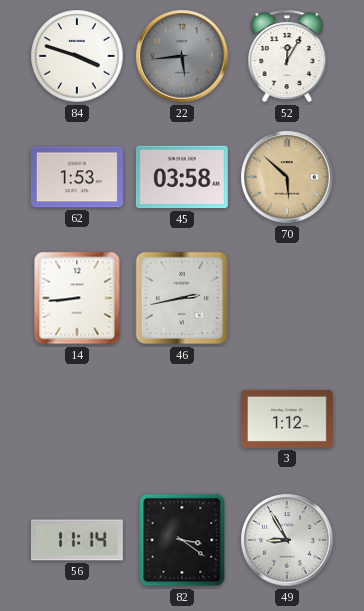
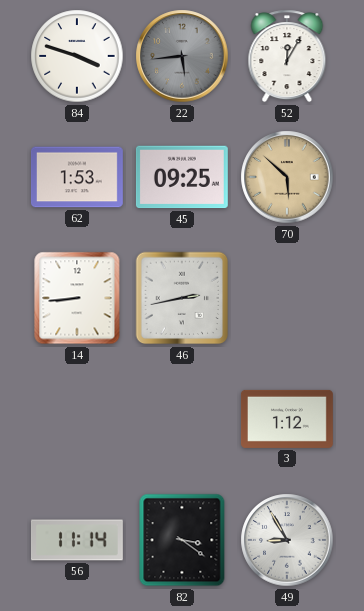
45: 03:58 -> 09:25
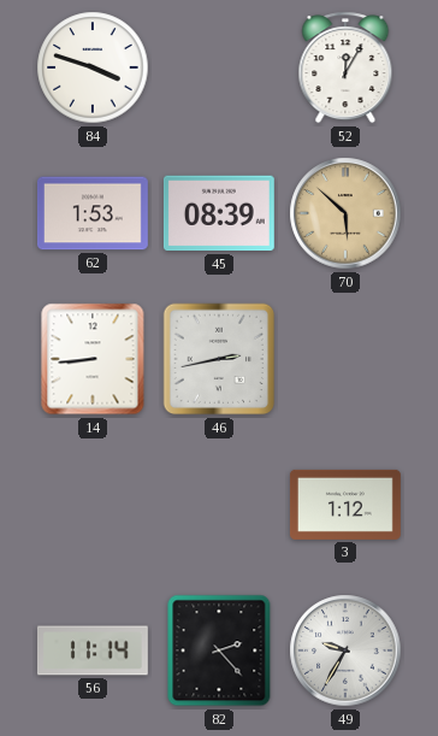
22: 5:44 -> none
45: 09:25 -> 08:39
82: 3:21 -> 2:23
49: 8:55 -> 9:35
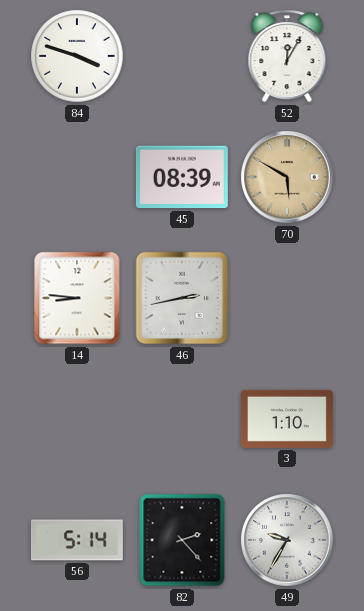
62: 1:53 -> none
70: 5:52 -> 5:50
14: 8:44 -> 8:46
3: 1:12 -> 1:10
56: 11:14 -> 5:14
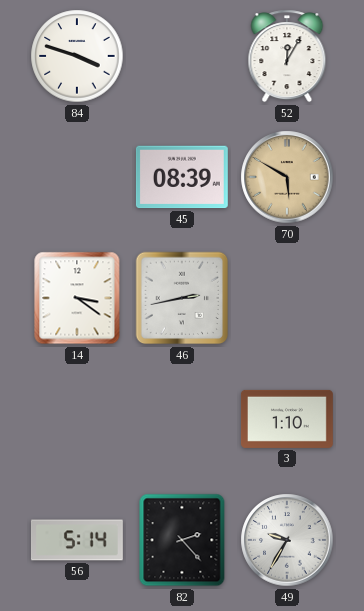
14: 8:46 -> 3:21
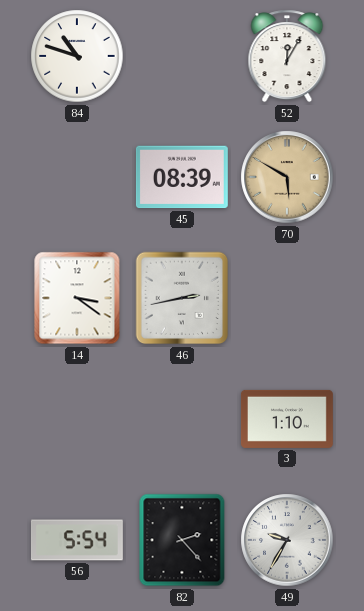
84: 3:48 -> 10:48
56: 5:14 -> 5:54
